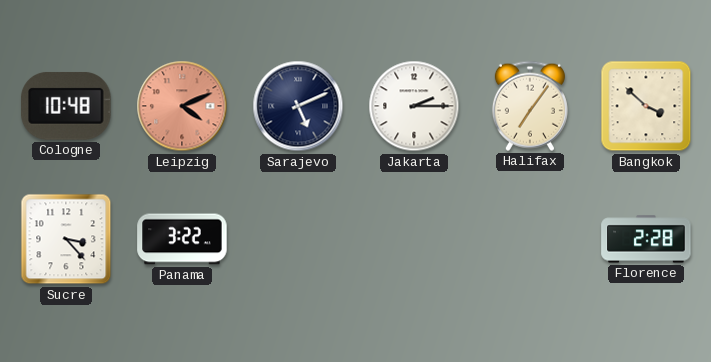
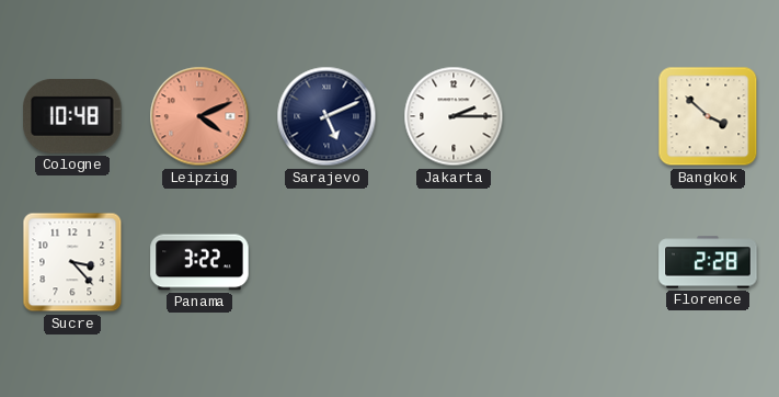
Halifax: 7:06 -> none
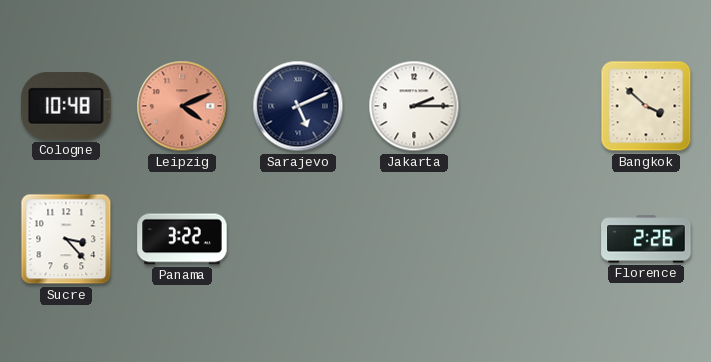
Florence: 2:28 -> 2:26
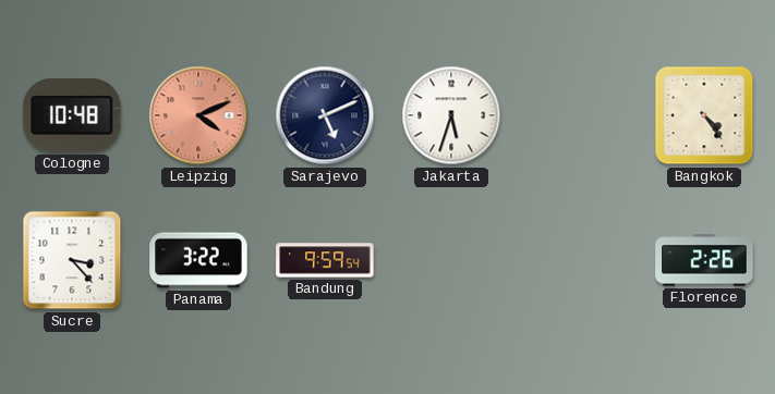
Jakarta: 2:15 -> 5:33
Bangkok: 3:52 -> 4:24
Bandung: none -> 9:59
